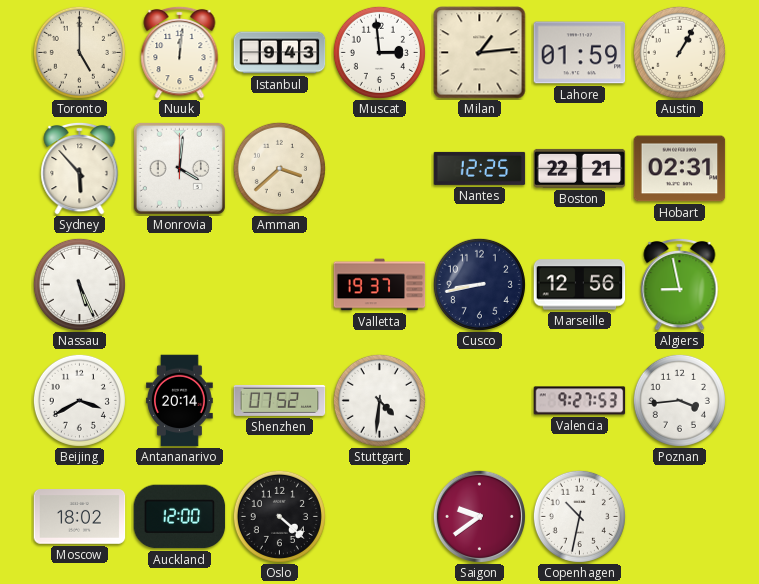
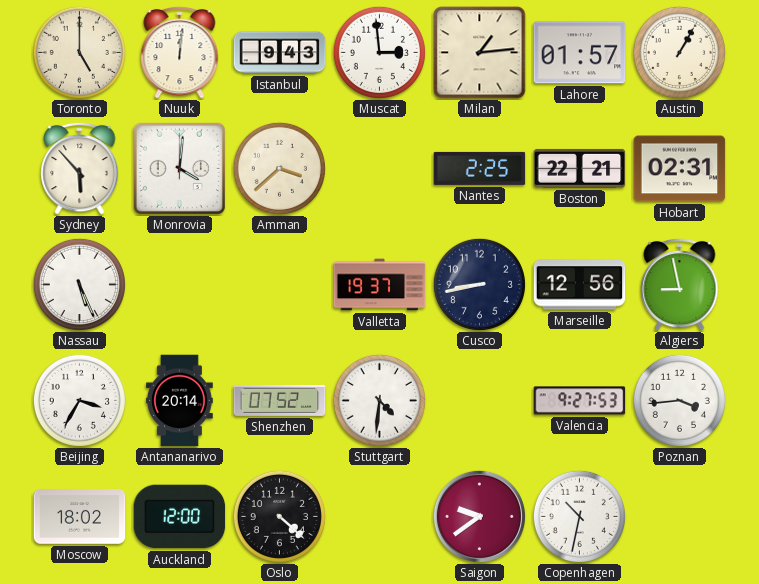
Lahore: 01:59 -> 01:57
Nantes: 12:25 -> 2:25
Beijing: 3:40 -> 3:35
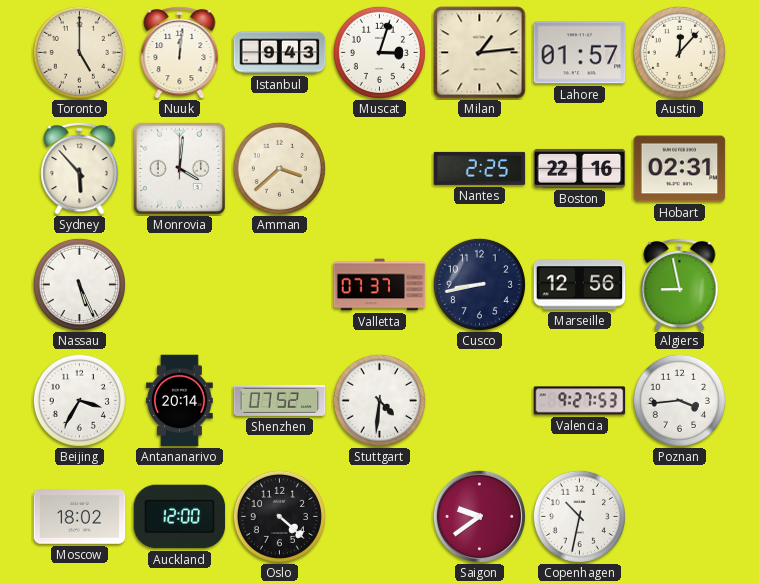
Muscat: 2:59 -> 3:03
Austin: 1:05 -> 12:07
Boston: 22:21 -> 22:16
Valletta: 19:37 -> 07:37
